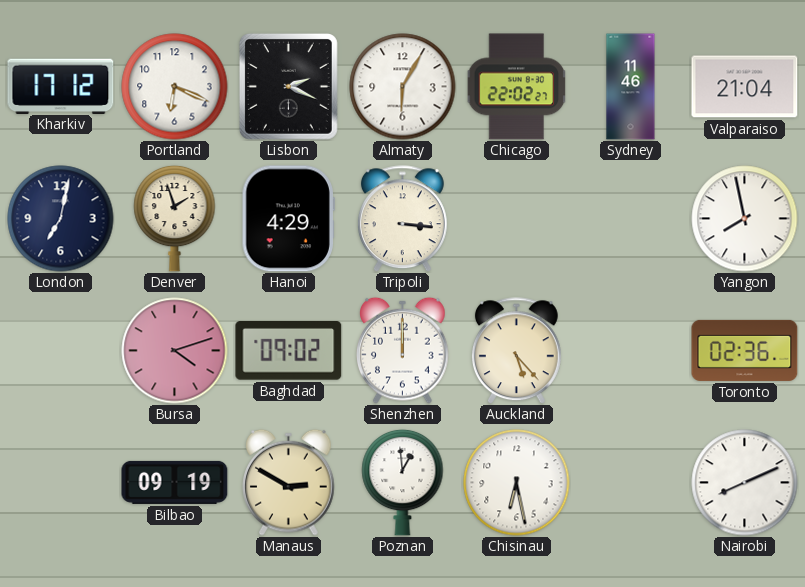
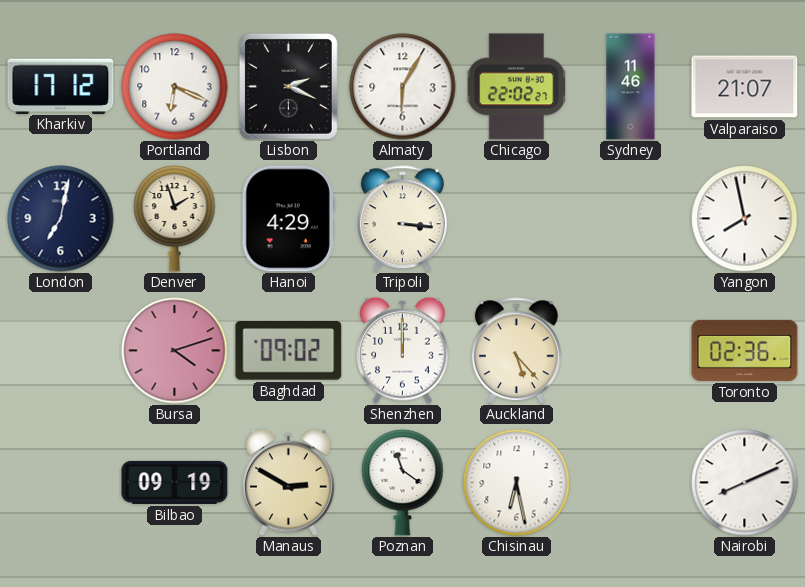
Valparaiso: 21:04 -> 21:07
Poznan: 12:59 -> 11:21
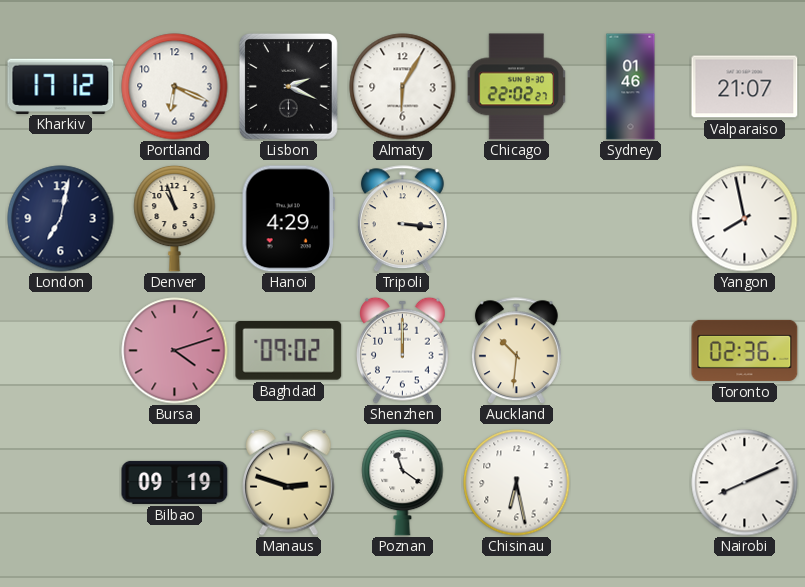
Sydney: 11:46 -> 01:46
Denver: 1:57 -> 10:57
Auckland: 5:23 -> 10:31
Manaus: 2:50 -> 2:48
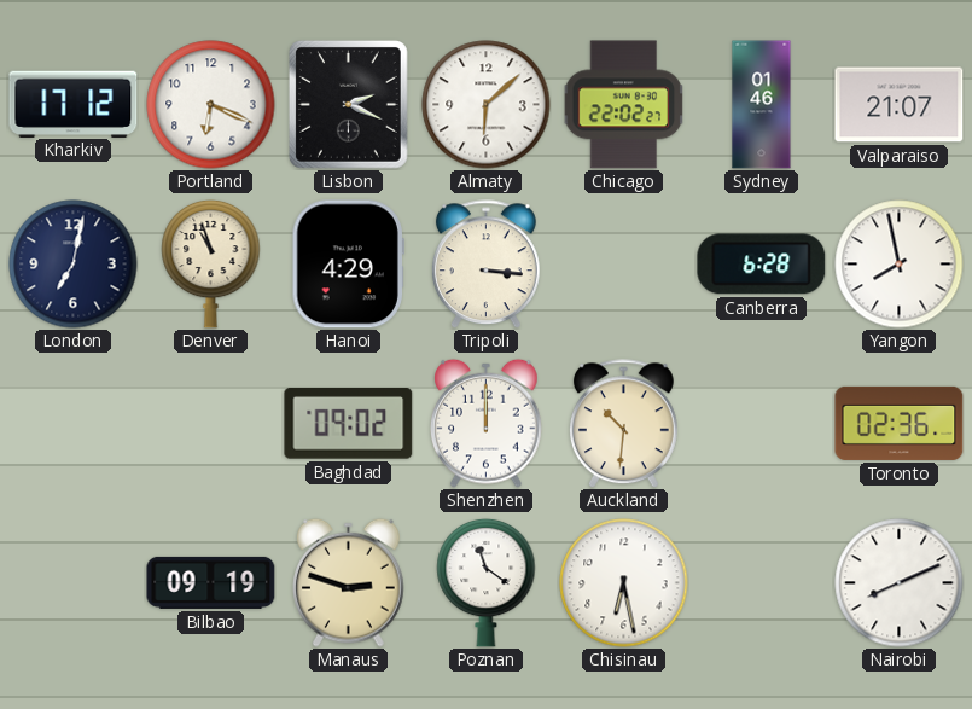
Almaty: 6:05 -> 6:08
Canberra: none -> 6:28
Bursa: 4:12 -> none
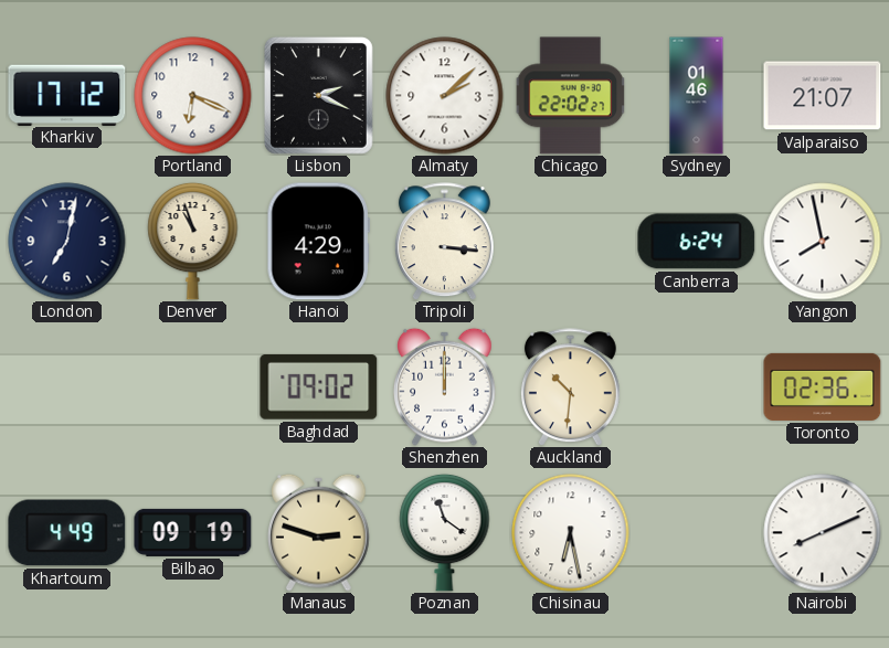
Almaty: 6:08 -> 2:08
Canberra: 6:28 -> 6:24
Khartoum: none -> 4:49
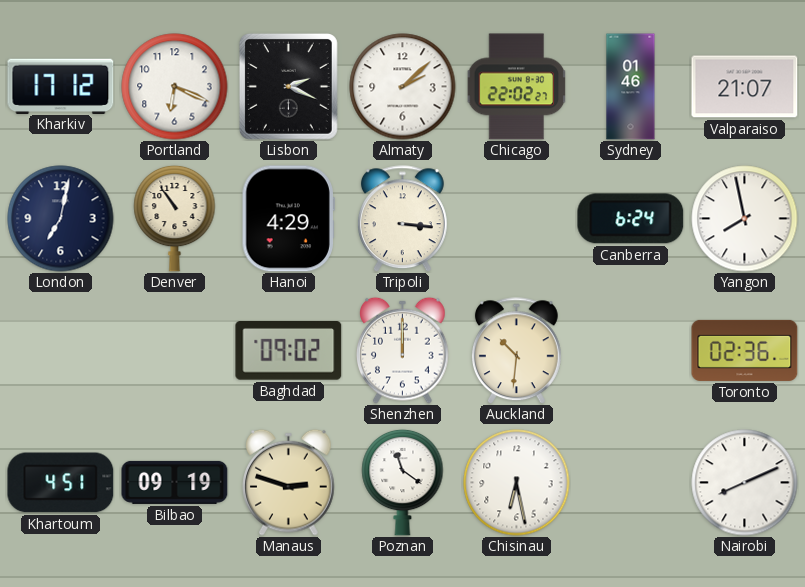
Denver: 10:57 -> 10:54
Khartoum: 4:49 -> 4:51
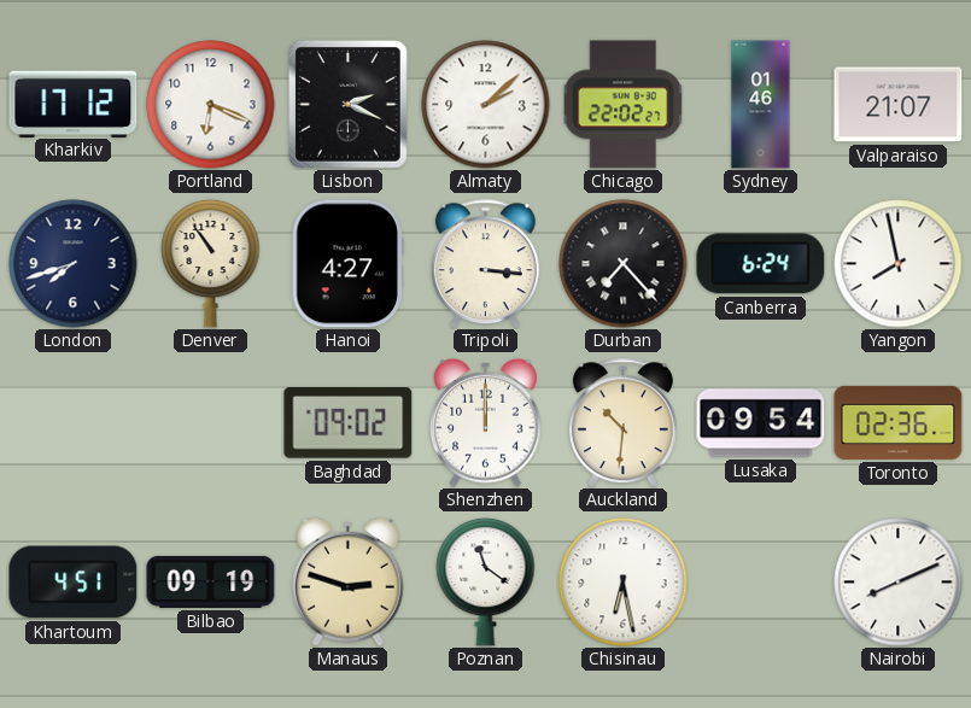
London: 7:02 -> 7:42
Hanoi: 4:29 -> 4:27
Durban: none -> 7:23
Lusaka: none -> 09:54
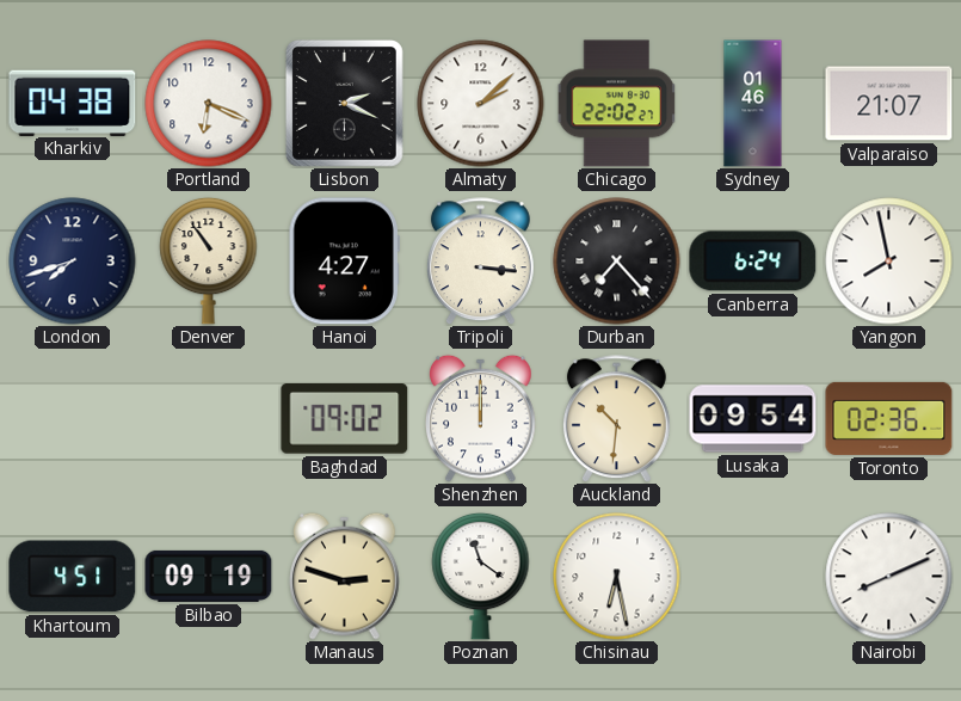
Kharkiv: 17:12 -> 04:38
